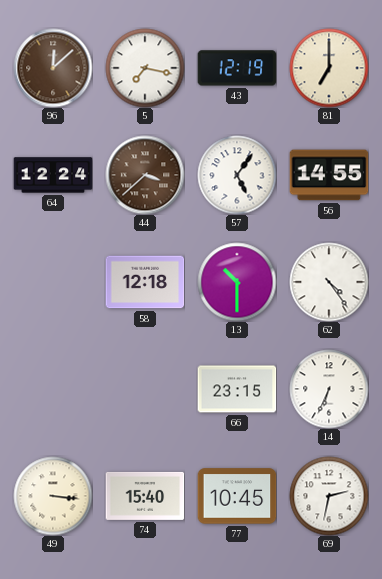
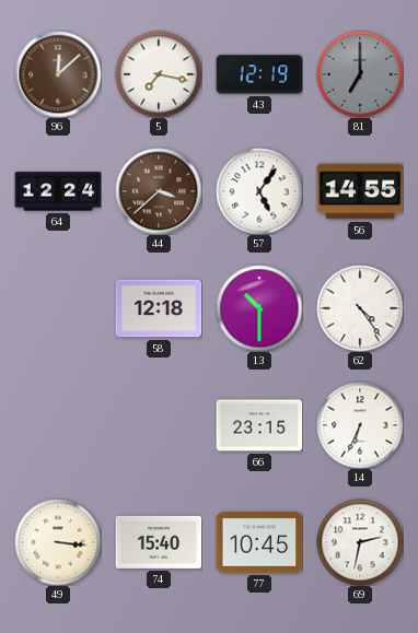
81 dial: cream -> grey
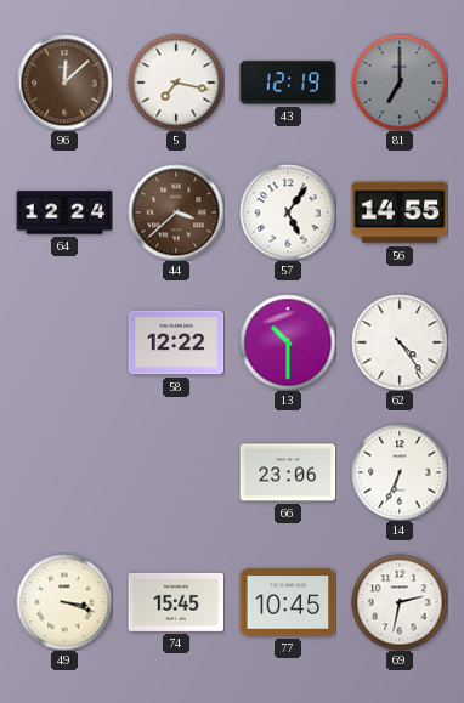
58: 12:18 -> 12:22
66: 23:15 -> 23:06
49: 3:16 -> 3:18
74: 15:40 -> 15:45
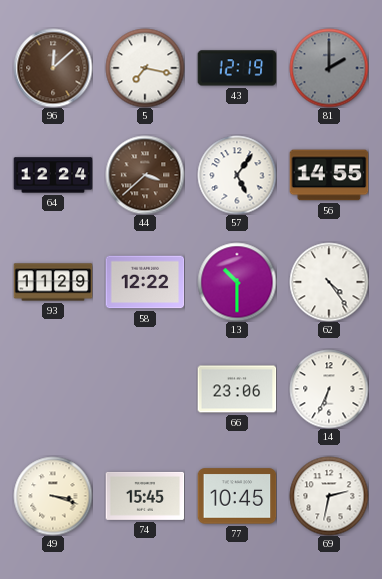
81: 7:00 -> 2:00
93: none -> 11:29
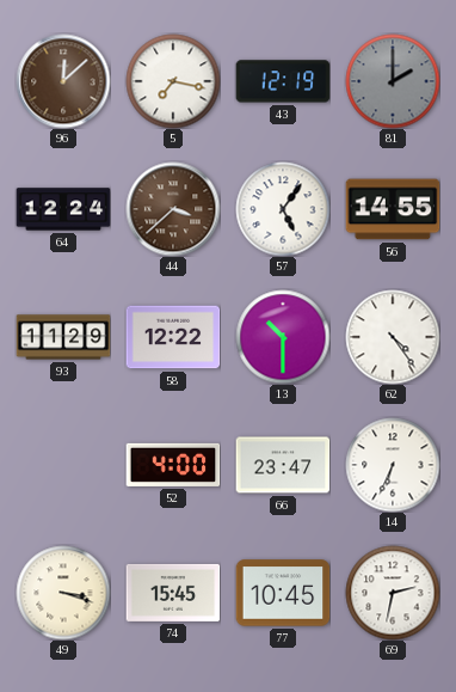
52: none -> 4:00
66: 23:06 -> 23:47
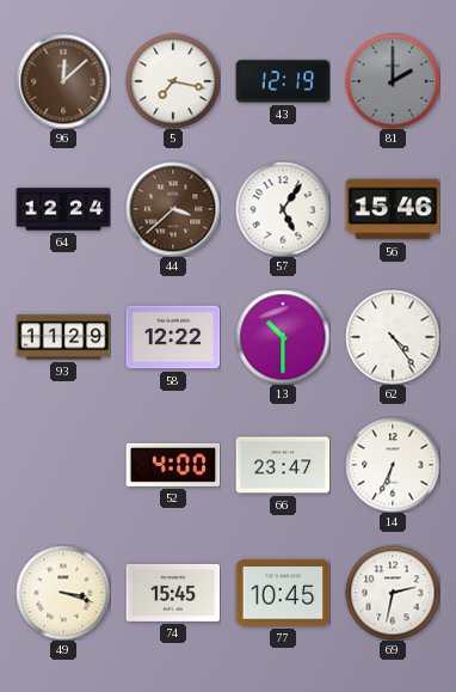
56: 14:55 -> 15:46
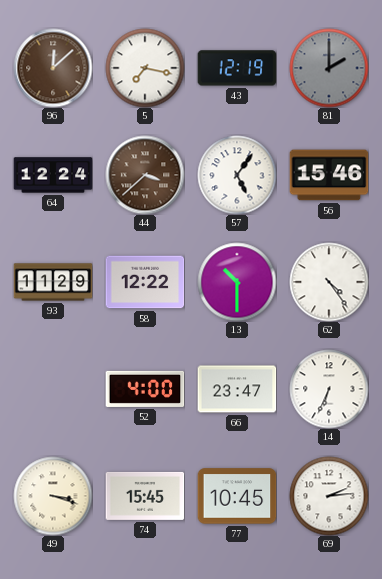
69: 2:32 -> 2:14
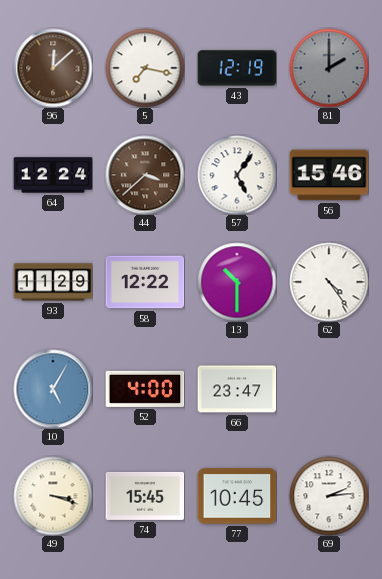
10: none -> 5:05
14: 6:34 -> none
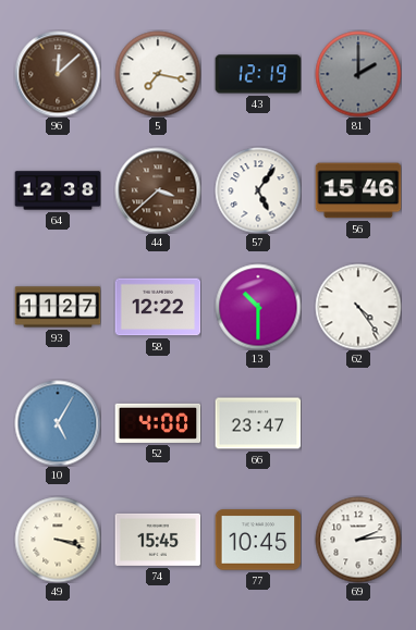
64: 12:24 -> 12:38
93: 11:29 -> 11:27
